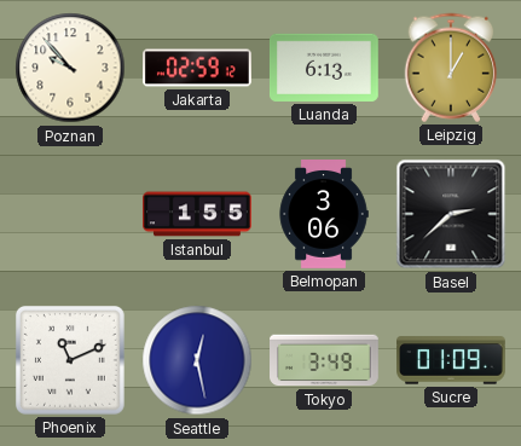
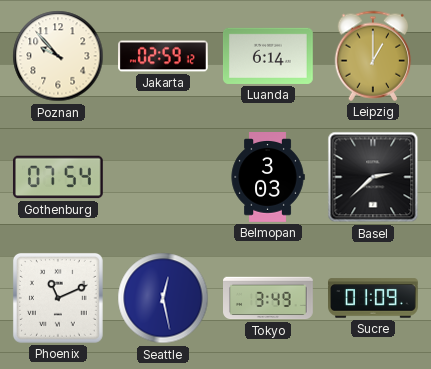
Luanda: 6:13 -> 6:14
Gothenburg: none -> 07:54
Istanbul: 1:55 -> none
Belmopan: 3:06 -> 3:03
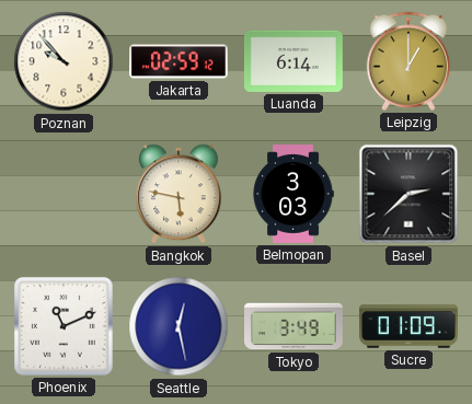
Gothenburg: 07:54 -> none
Bangkok: none -> 5:47
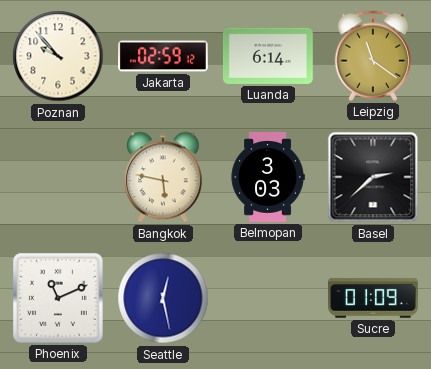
Leipzig: 1:00 -> 11:21
Tokyo: 3:49 -> none
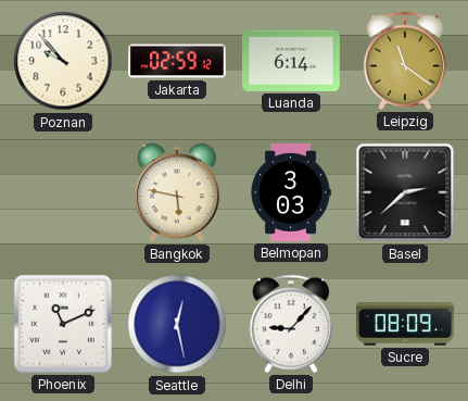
Delhi: none -> 9:07
Sucre: 01:09 -> 08:09
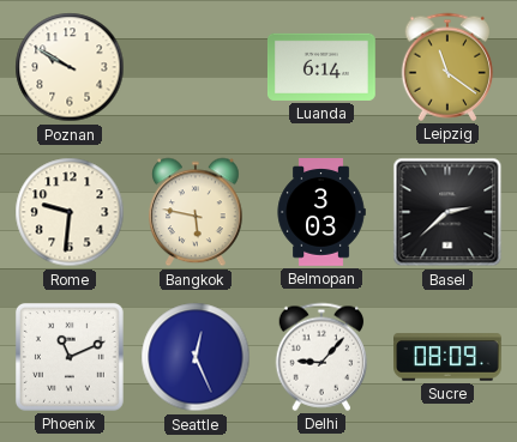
Poznan: 9:53 -> 9:50
Jakarta: 02:59 -> none
Rome: none -> 9:31
Seattle: 12:28 -> 12:26
